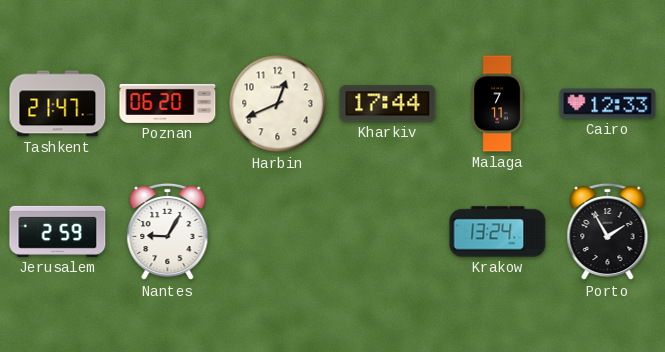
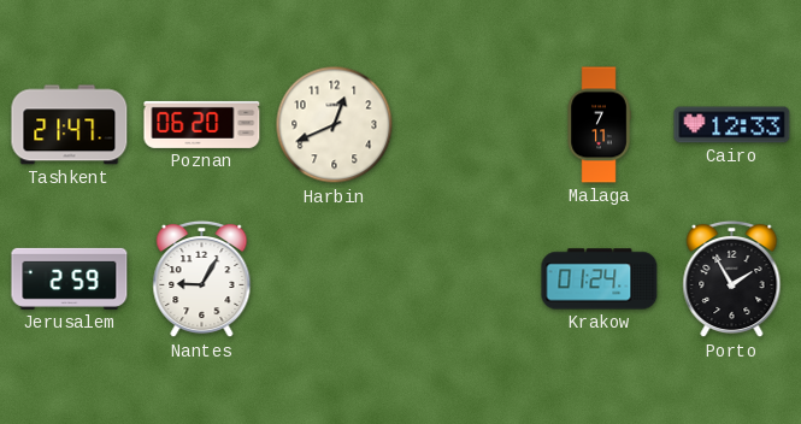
Kharkiv: 17:44 -> none
Krakow: 13:24 -> 01:24
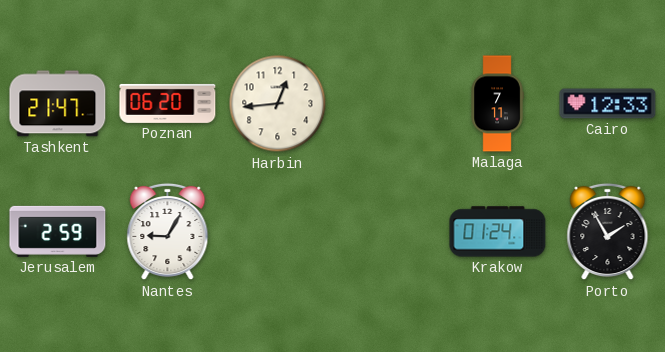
Harbin: 12:41 -> 12:44
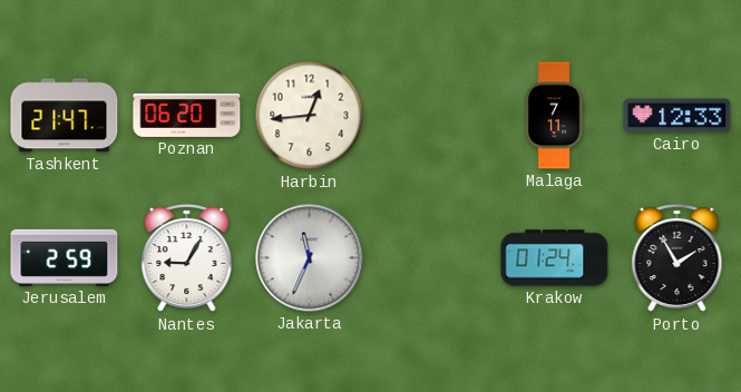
Jakarta: none -> 11:34
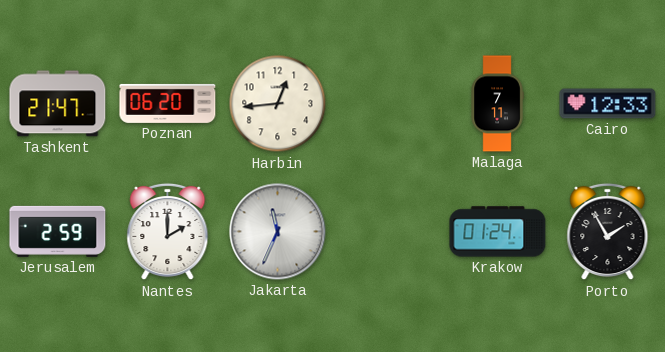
Nantes: 9:05 -> 2:00
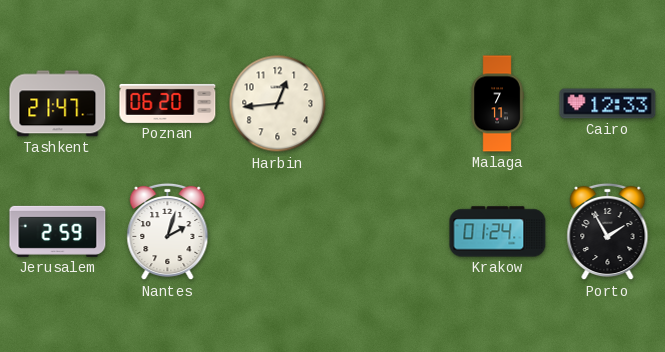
Nantes: 2:00 -> 2:03
Jakarta: 11:34 -> none
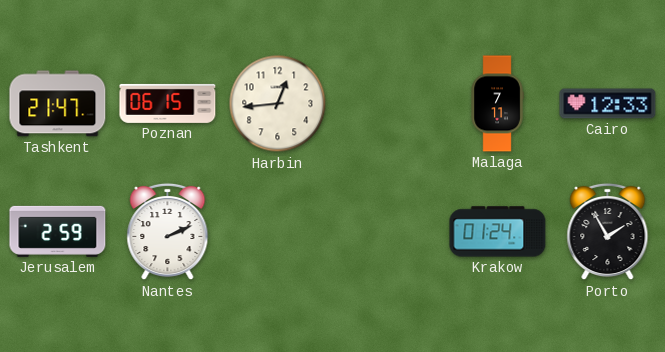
Poznan: 06:20 -> 06:15
Nantes: 2:03 -> 2:11
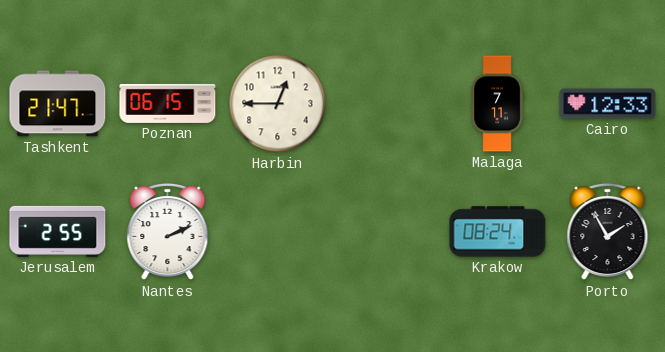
Harbin: 12:44 -> 12:45
Jerusalem: 2:59 -> 2:55
Krakow: 01:24 -> 08:24
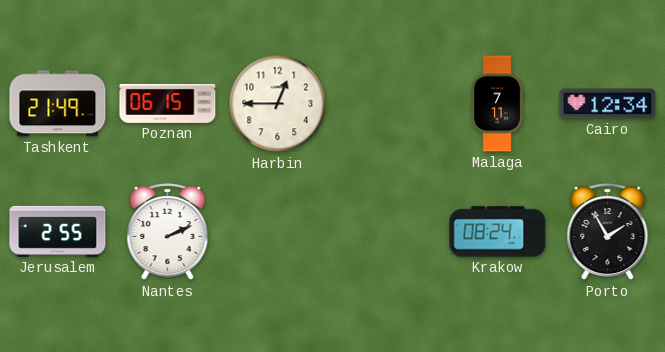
Tashkent: 21:47 -> 21:49
Cairo: 12:33 -> 12:34
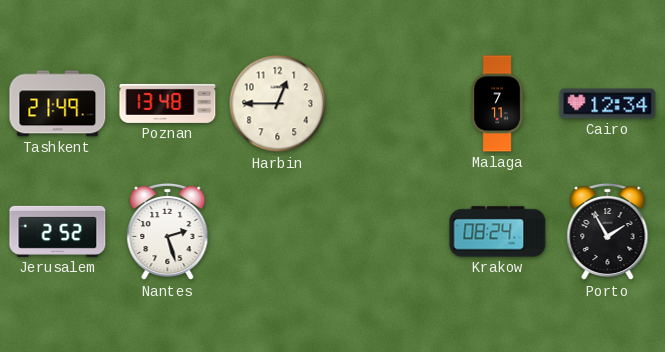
Poznan: 06:15 -> 13:48
Jerusalem: 2:55 -> 2:52
Nantes: 2:11 -> 2:27
